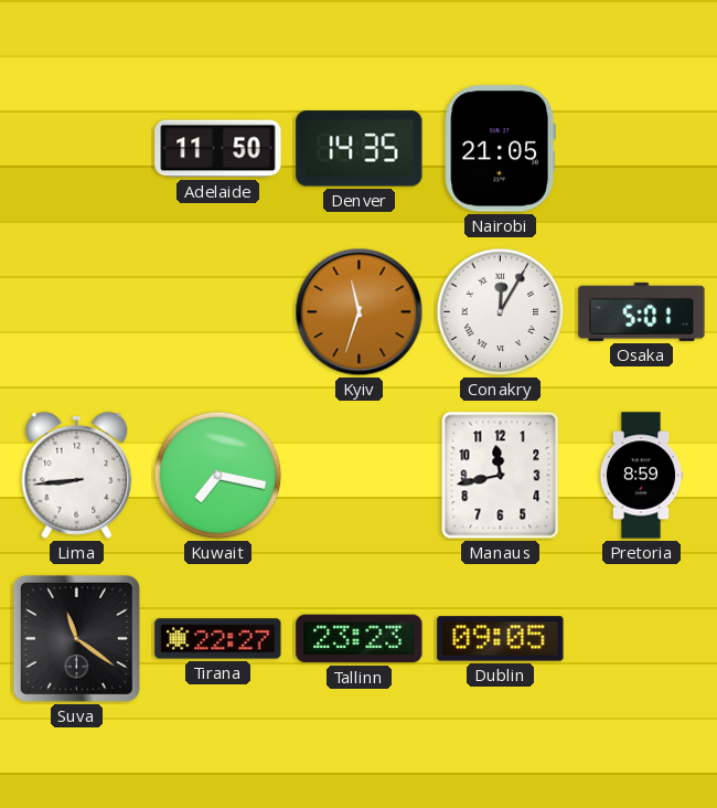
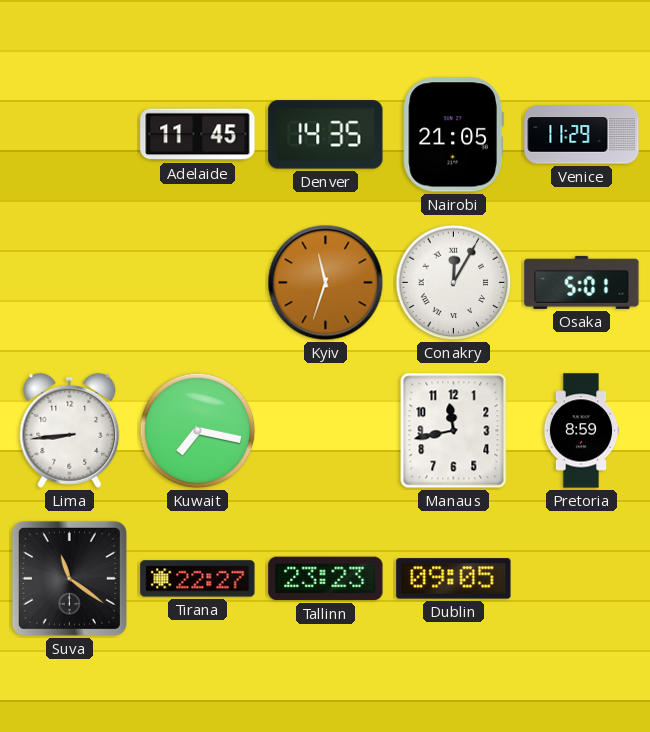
Adelaide: 11:50 -> 11:45
Venice: none -> 11:29
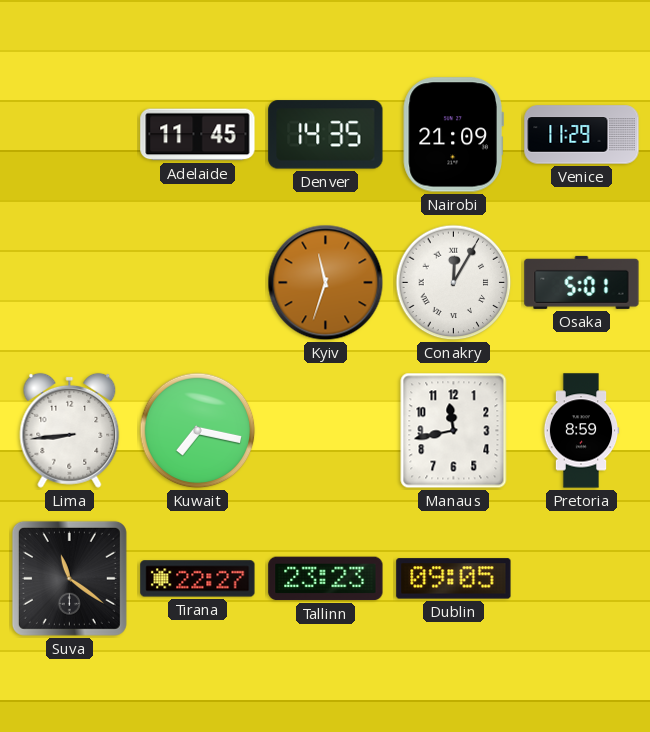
Nairobi: 21:05 -> 21:09
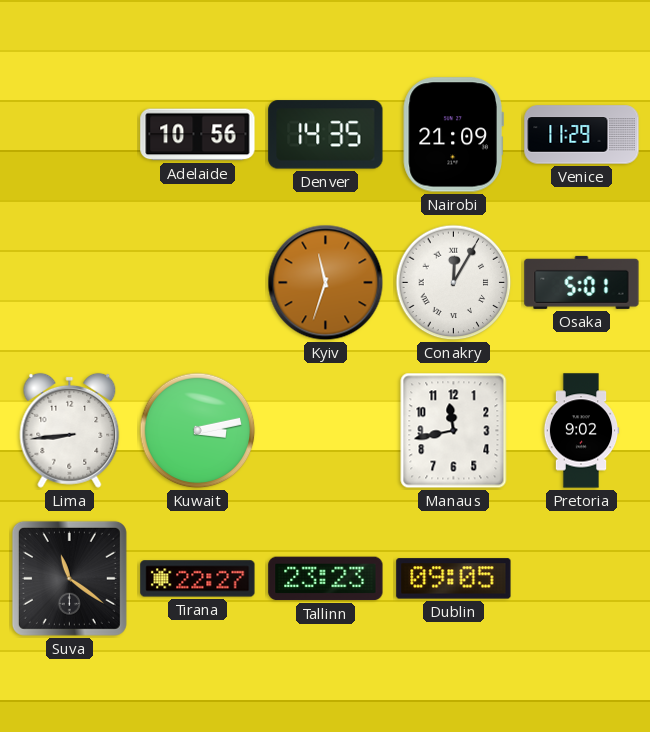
Adelaide: 11:45 -> 10:56
Kuwait: 7:17 -> 3:13
Pretoria: 8:59 -> 9:02
